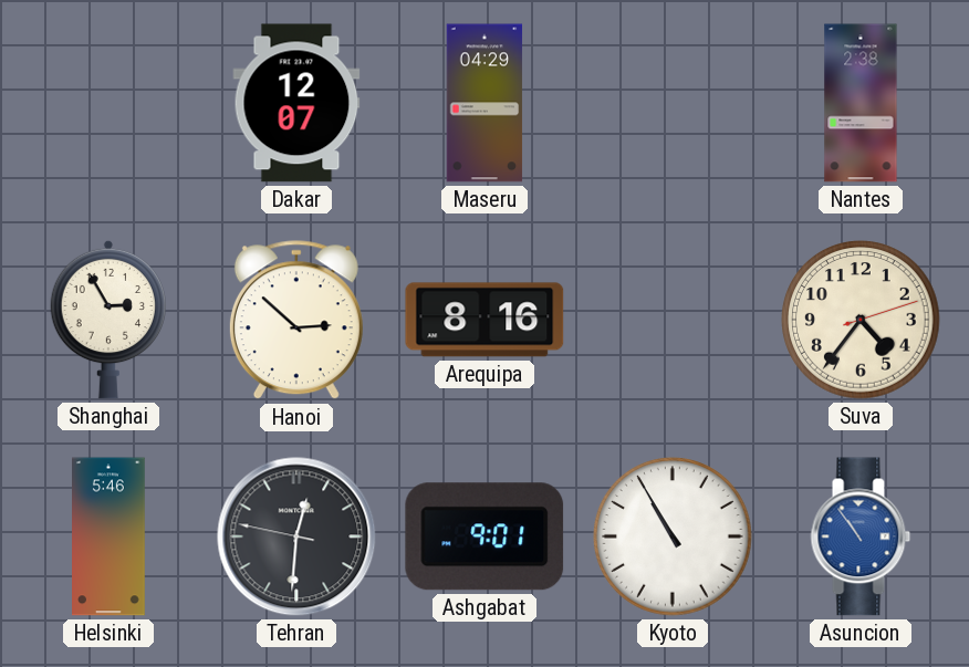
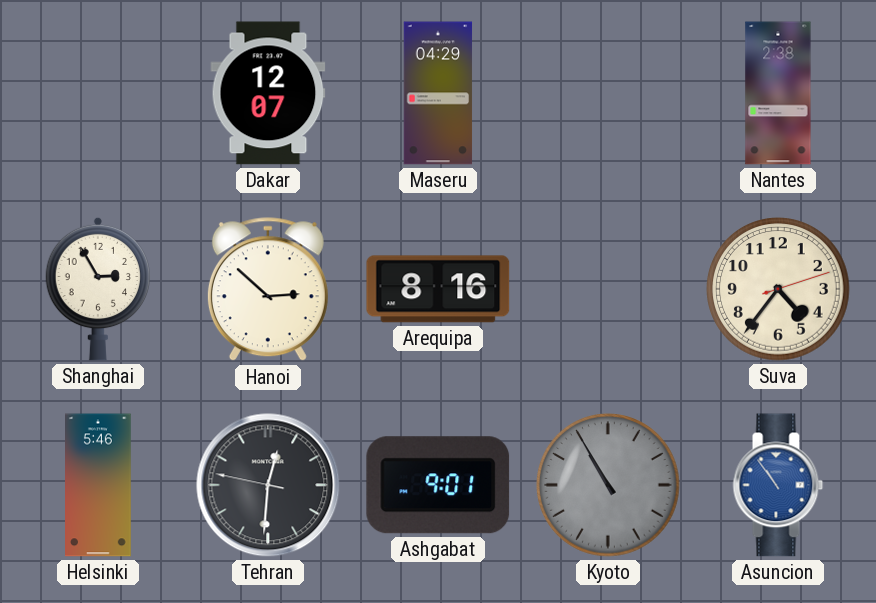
Kyoto dial: white -> grey
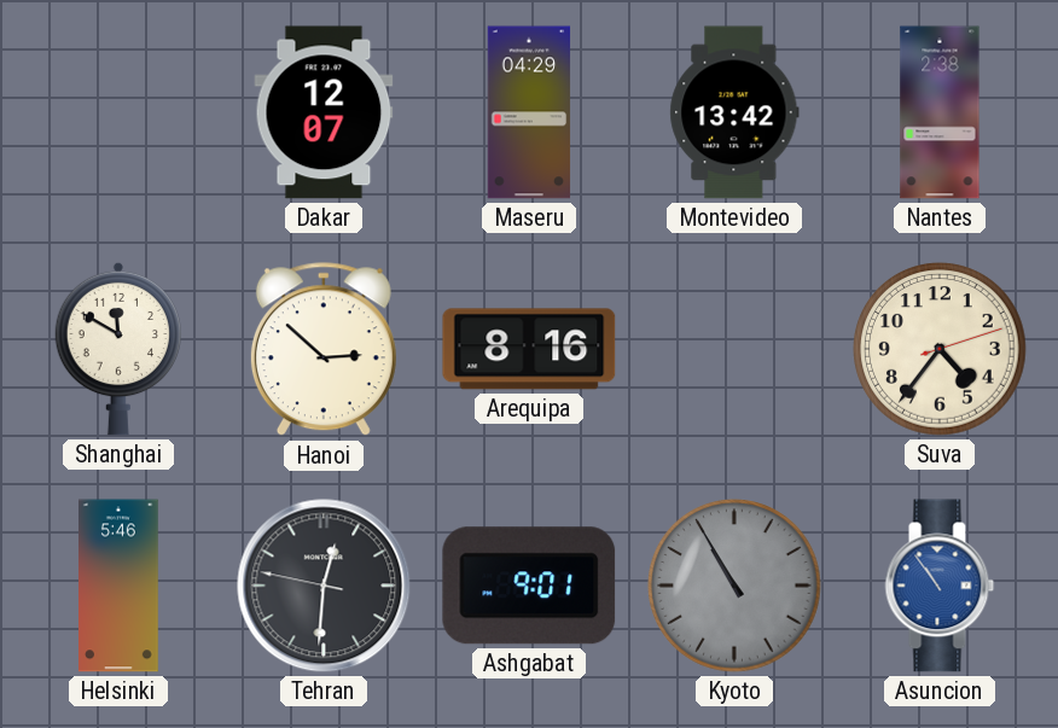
Montevideo: none -> 13:42
Shanghai: 2:55 -> 11:50
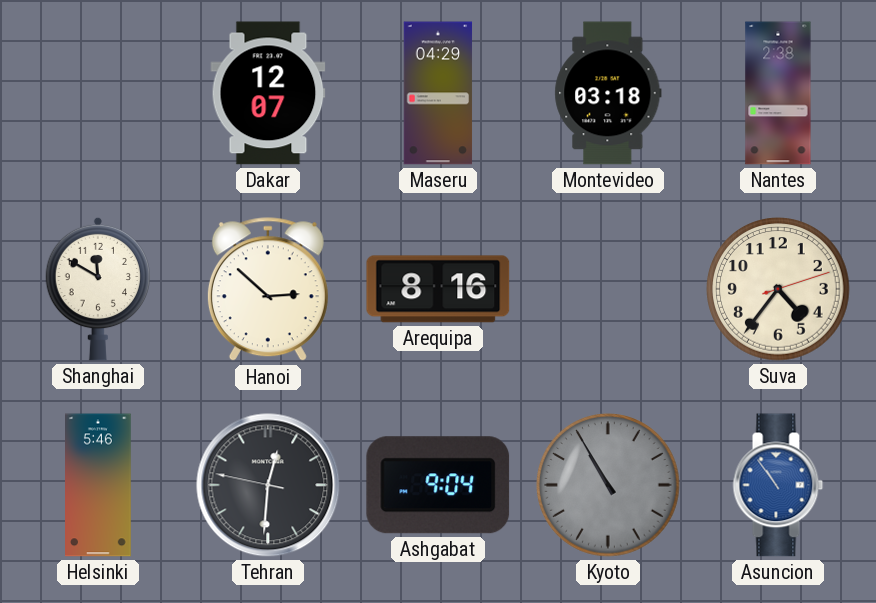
Montevideo: 13:42 -> 03:18
Ashgabat: 9:01 -> 9:04
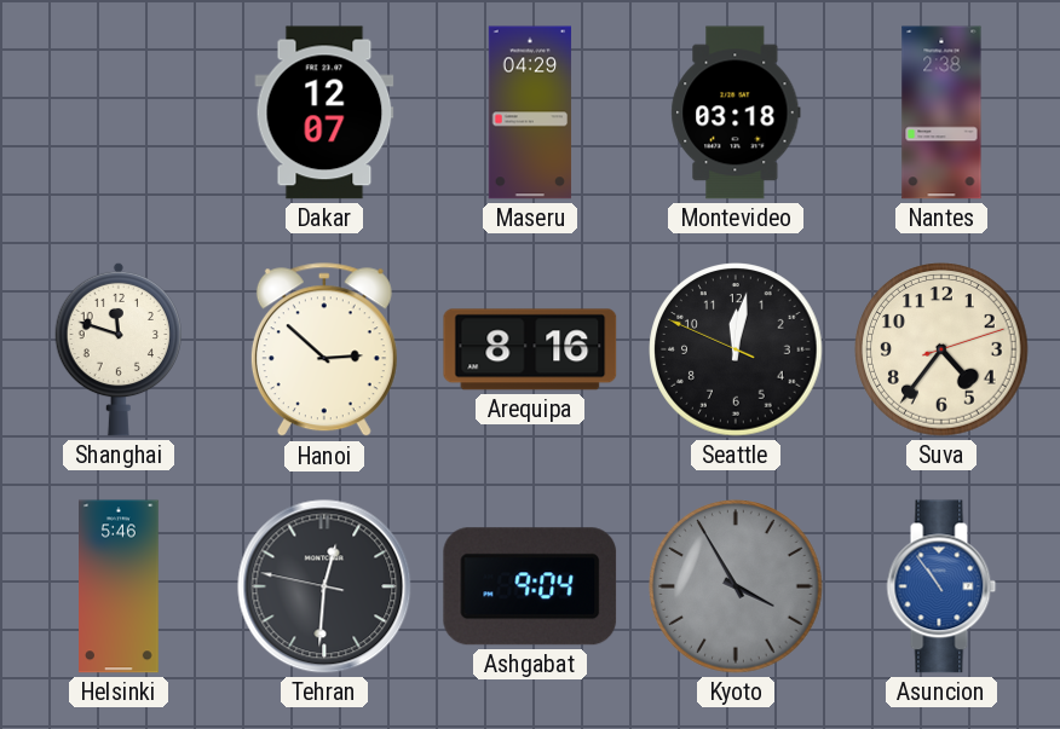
Shanghai: 11:50 -> 11:48
Seattle: none -> 12:01
Kyoto: 10:55 -> 3:55
